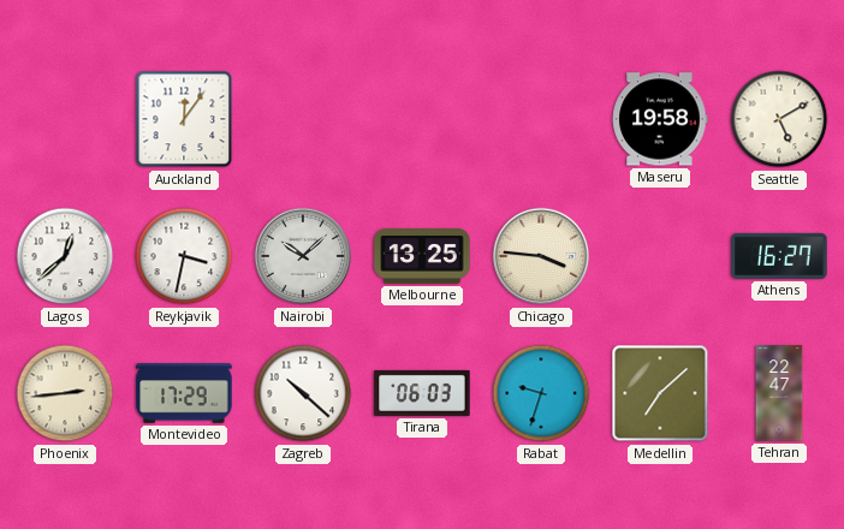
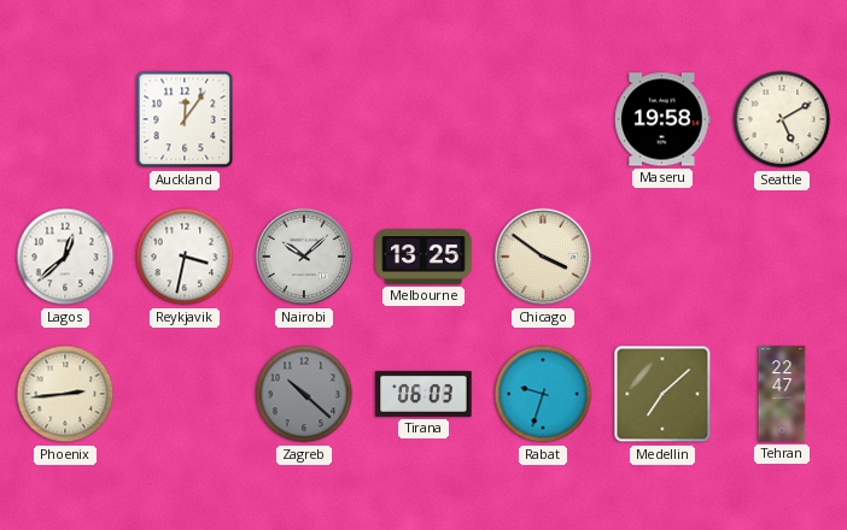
Chicago: 3:46 -> 3:51
Athens: 16:27 -> none
Montevideo: 17:29 -> none
Zagreb dial: white -> grey
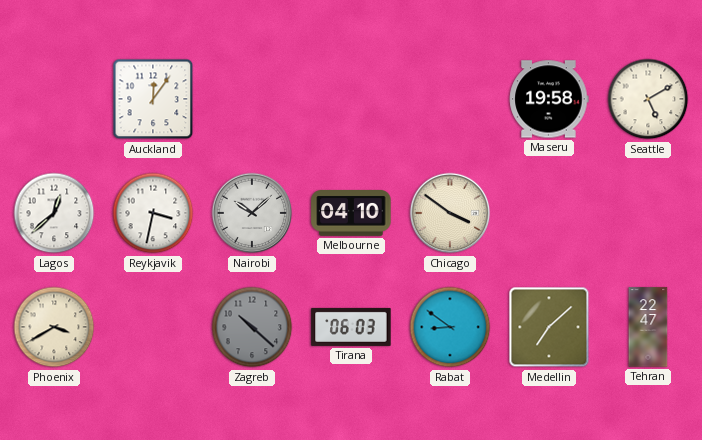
Melbourne: 13:25 -> 04:10
Phoenix: 2:44 -> 3:40
Rabat: 9:33 -> 8:51
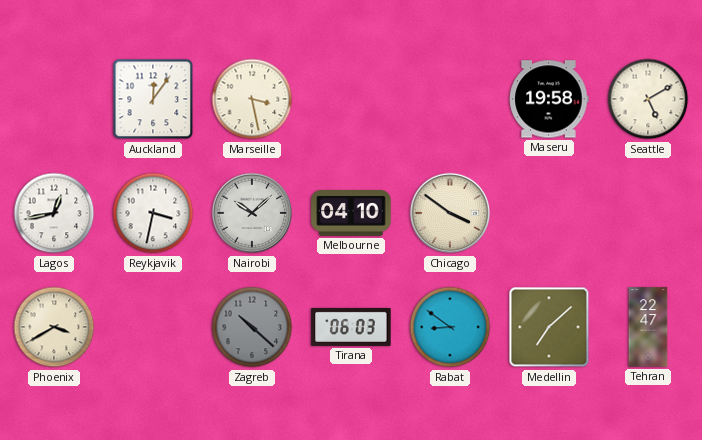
Marseille: none -> 3:28
Lagos: 12:38 -> 12:43
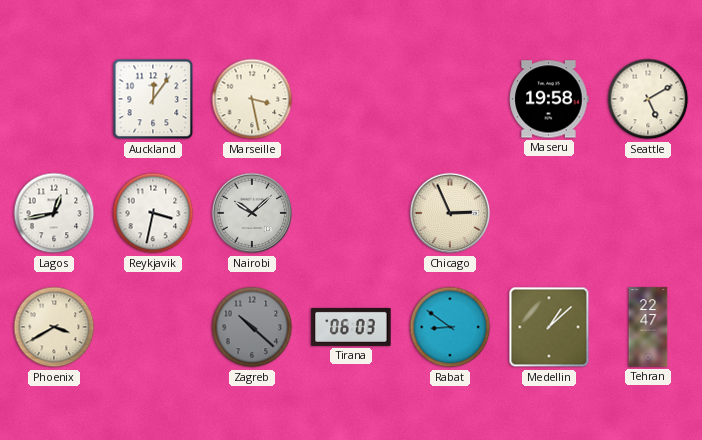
Melbourne: 04:10 -> none
Chicago: 3:51 -> 2:56
Medellin: 7:08 -> 1:08
